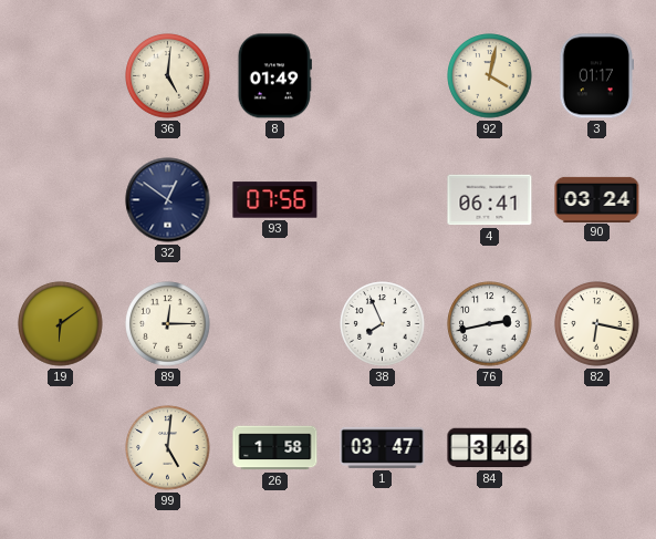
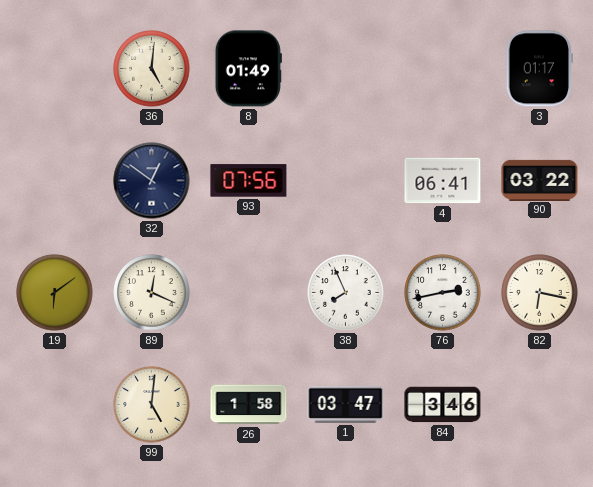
92: 4:02 -> none
90: 03:24 -> 03:22
89: 12:15 -> 12:19
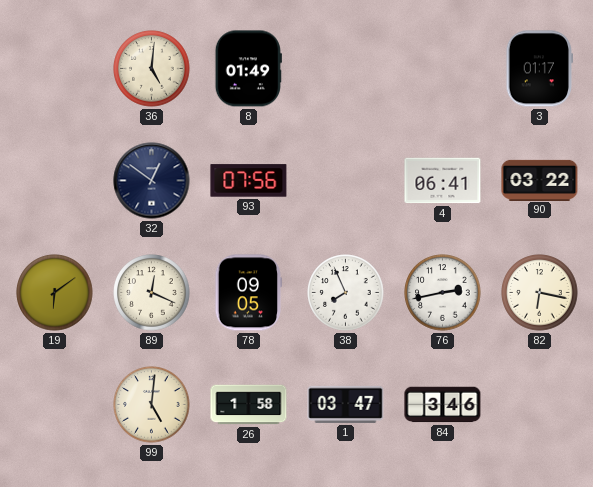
78: none -> 09:05
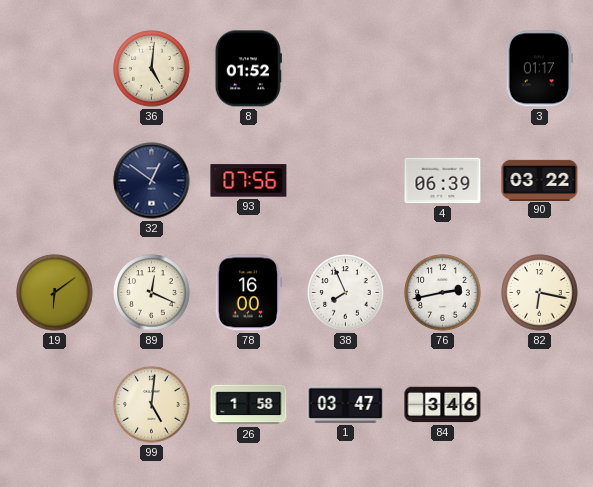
8: 01:49 -> 01:52
4: 06:41 -> 06:39
78: 09:05 -> 16:00
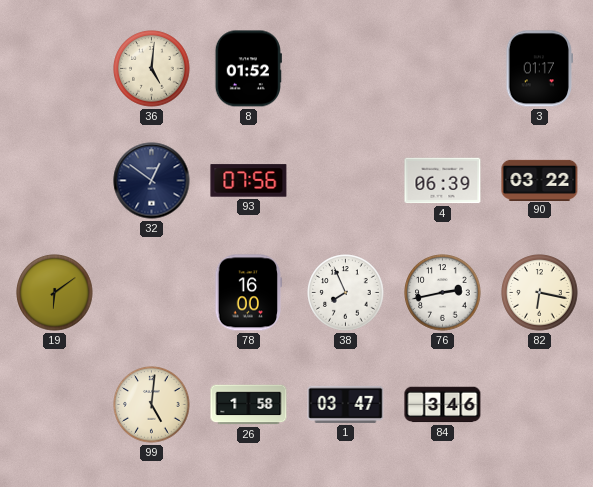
89: 12:19 -> none
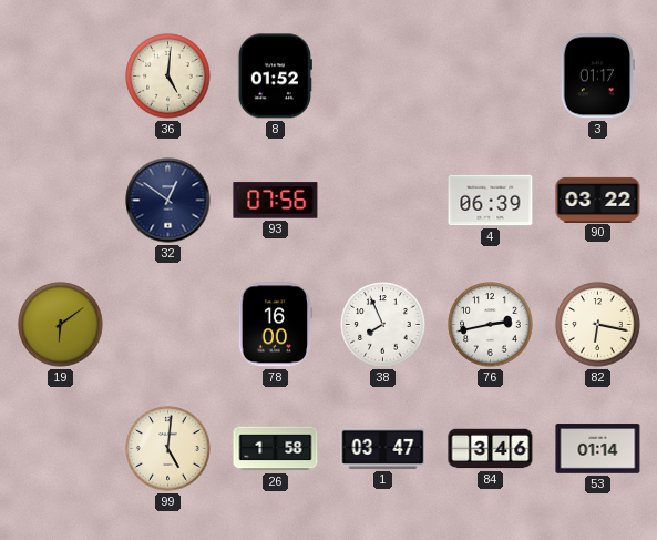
53: none -> 01:14
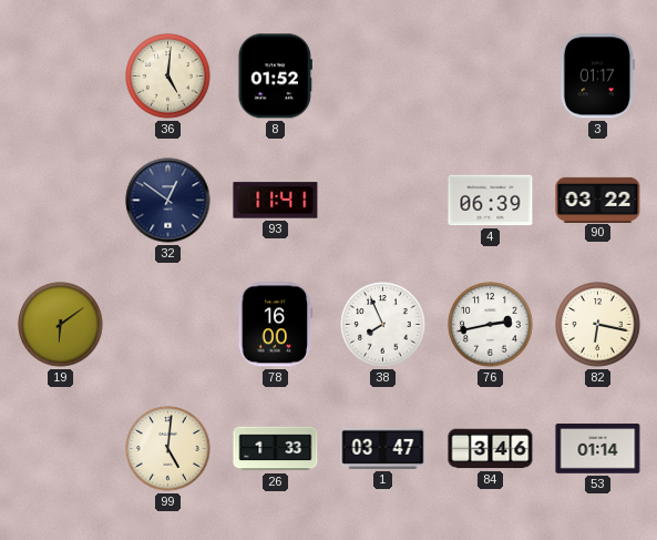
93: 07:56 -> 11:41
26: 1:58 -> 1:33
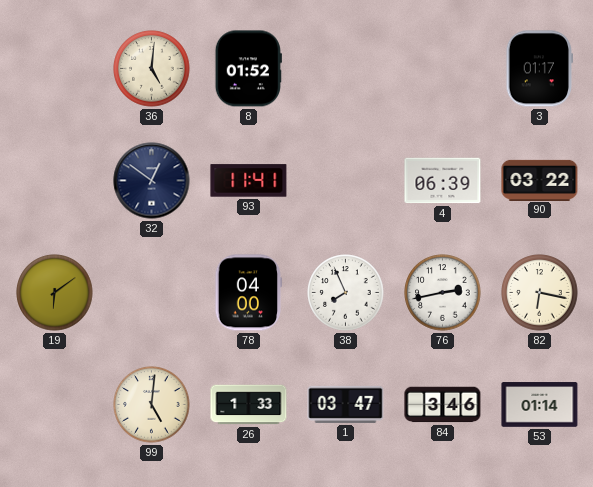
78: 16:00 -> 04:00
